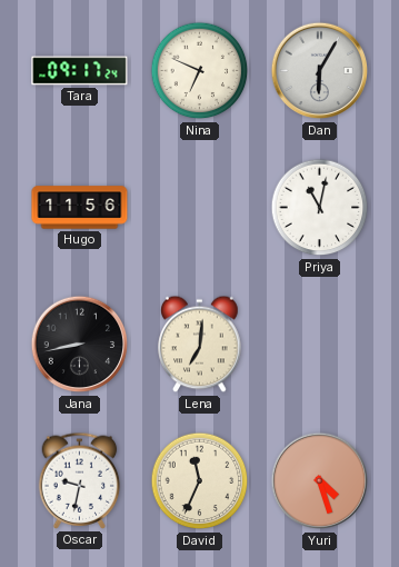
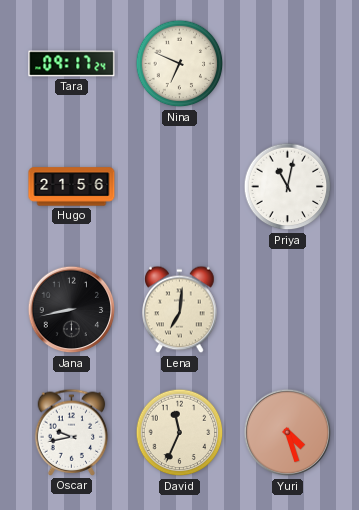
Dan: 6:05 -> none
Hugo: 11:56 -> 21:56
Oscar: 9:32 -> 9:43
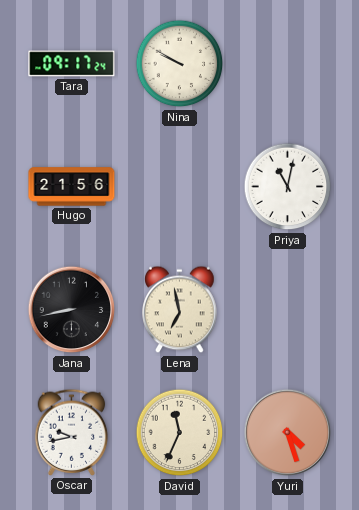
Nina: 6:49 -> 9:50
Lena: 7:01 -> 6:58
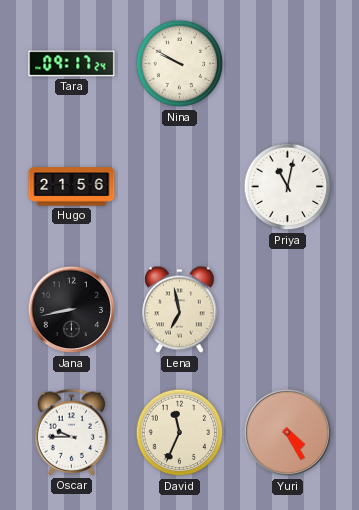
Oscar: 9:43 -> 9:45
Yuri: 4:27 -> 4:25
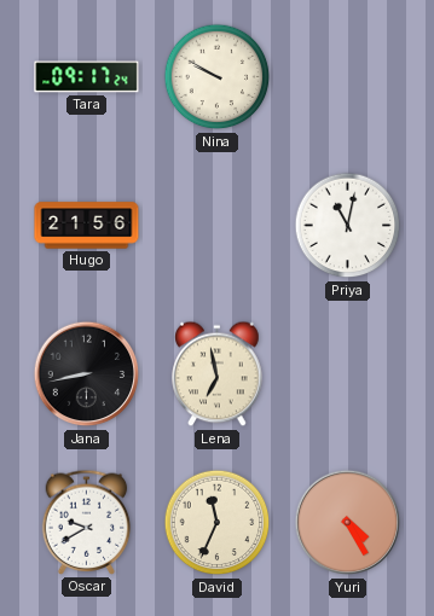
Oscar: 9:45 -> 9:40
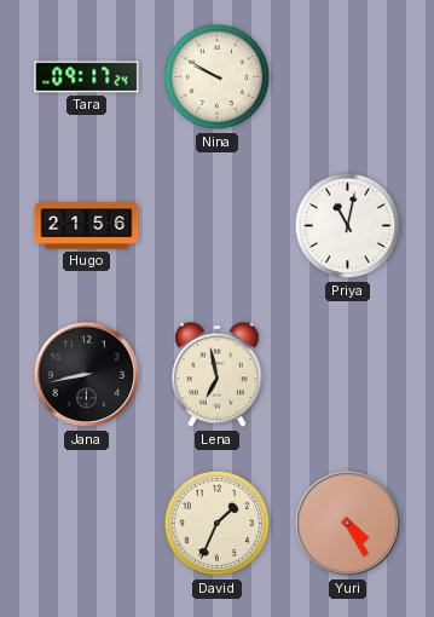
Oscar: 9:40 -> none
David: 11:34 -> 1:34
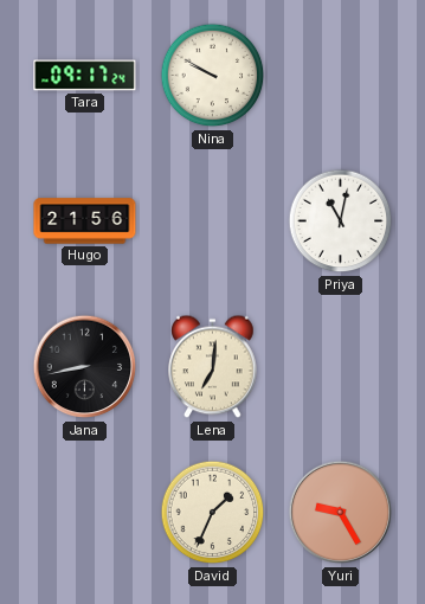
Lena: 6:58 -> 7:01
Yuri: 4:25 -> 9:25
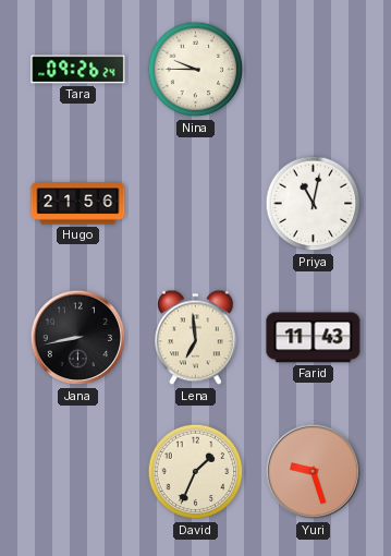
Tara: 09:17 -> 09:26
Nina: 9:50 -> 9:45
Lena: 7:01 -> 6:59
Farid: none -> 11:43
Yuri: 9:25 -> 9:27
